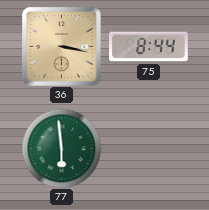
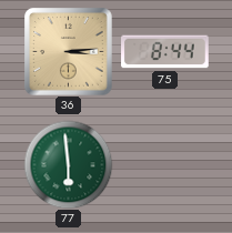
36: 3:17 -> 3:14
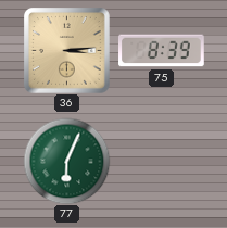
75: 8:44 -> 8:39
77: 5:59 -> 6:04
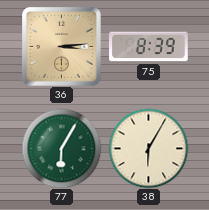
77: 6:04 -> 6:05
38: none -> 6:05
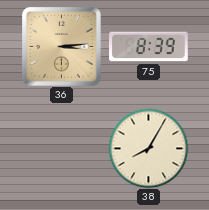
77: 6:05 -> none
38: 6:05 -> 8:05
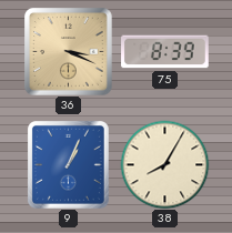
36: 3:14 -> 3:19
9: none -> 1:04
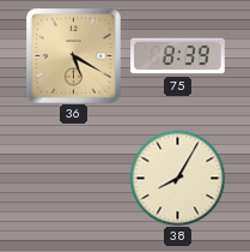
36: 3:19 -> 5:20
9: 1:04 -> none
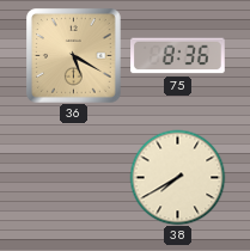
75: 8:39 -> 8:36
38: 8:05 -> 7:40
